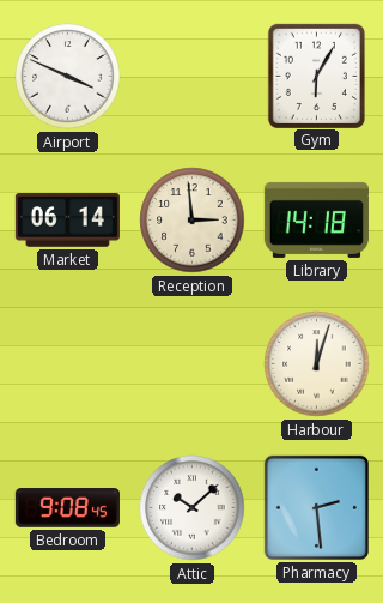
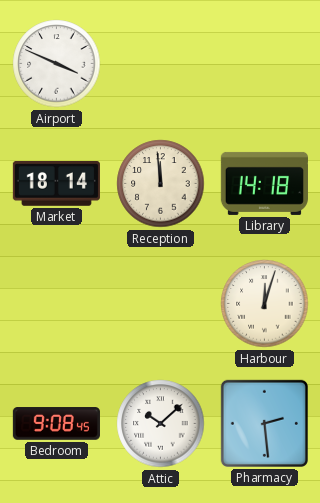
Gym: 6:05 -> none
Market: 06:14 -> 18:14
Reception: 2:59 -> 11:59
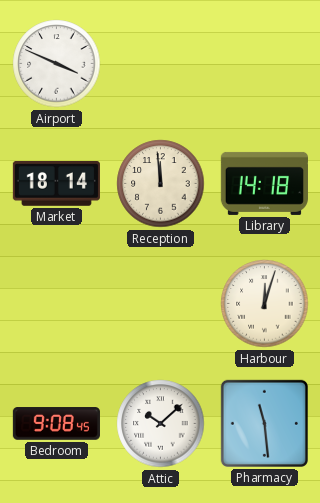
Pharmacy: 2:29 -> 11:29
